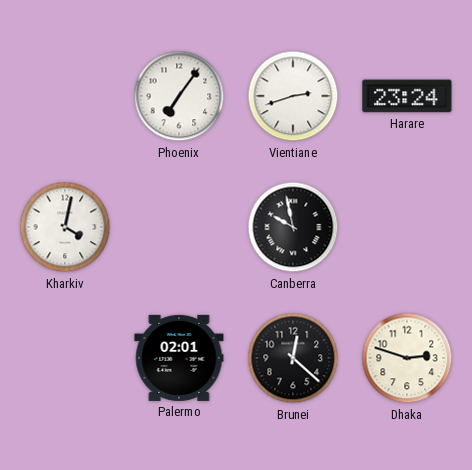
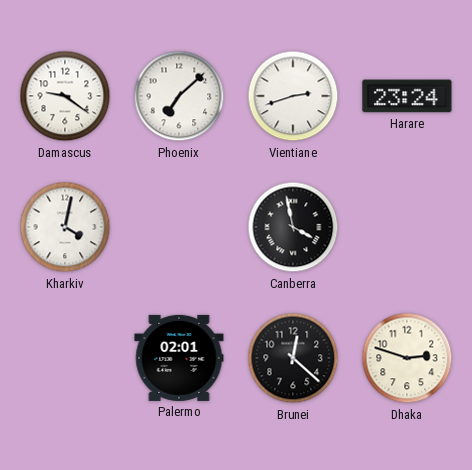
Damascus: none -> 9:21
Phoenix: 7:06 -> 7:08
Canberra: 9:58 -> 3:58
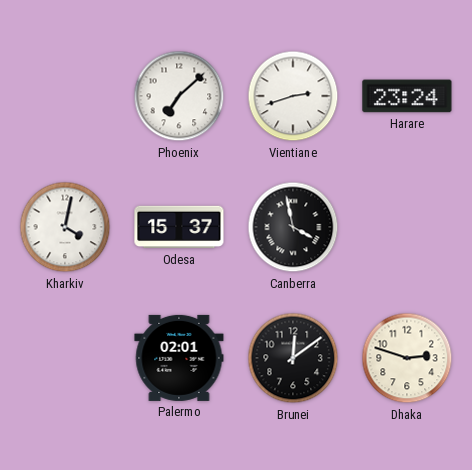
Damascus: 9:21 -> none
Odesa: none -> 15:37
Brunei: 12:22 -> 12:09
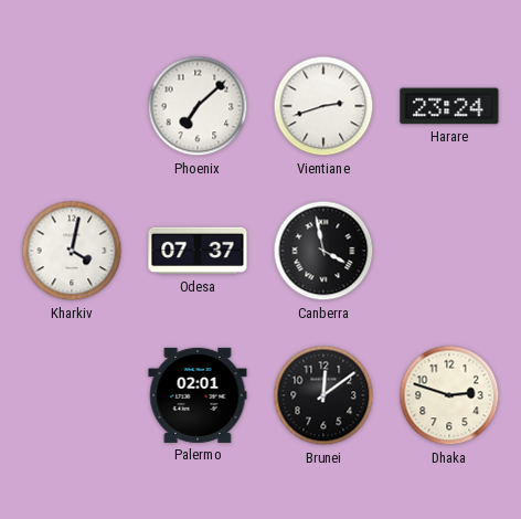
Odesa: 15:37 -> 07:37
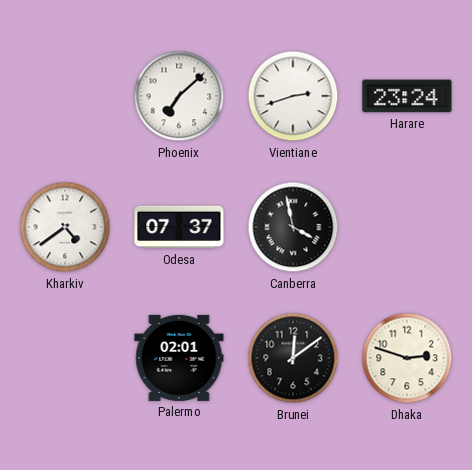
Kharkiv: 4:02 -> 4:39
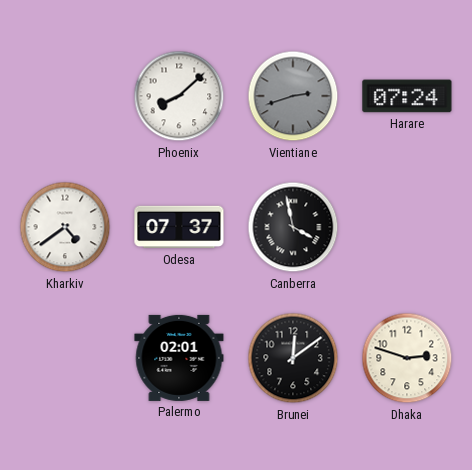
Phoenix: 7:08 -> 8:08
Vientiane dial: white -> grey
Harare: 23:24 -> 07:24
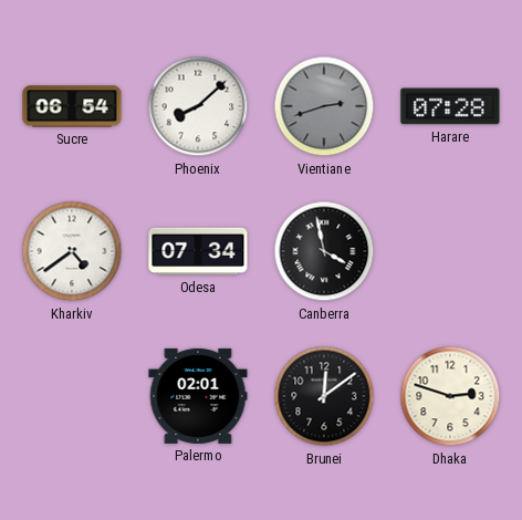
Sucre: none -> 06:54
Harare: 07:24 -> 07:28
Odesa: 07:37 -> 07:34
